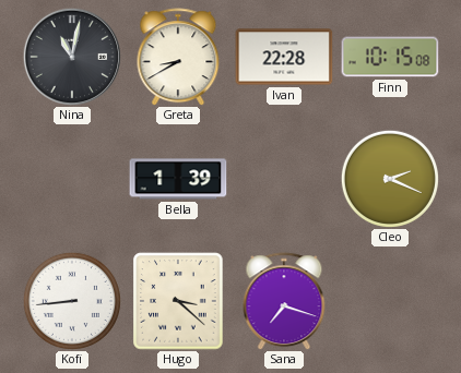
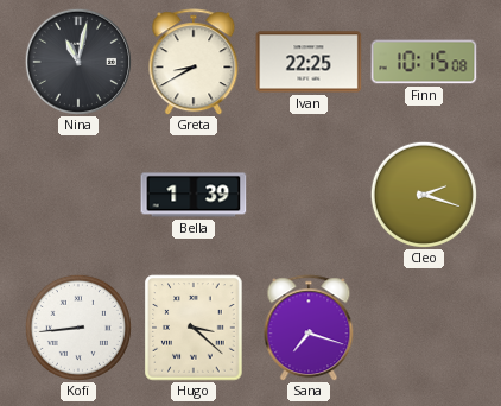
Ivan: 22:28 -> 22:25
Cleo: 2:19 -> 2:18
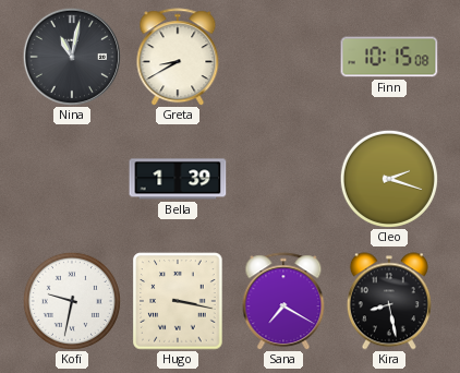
Ivan: 22:25 -> none
Kofi: 8:44 -> 9:32
Hugo: 3:22 -> 3:17
Sana: 7:18 -> 7:20
Kira: none -> 8:28
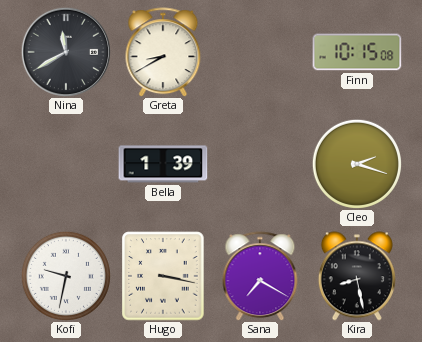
Nina: 11:02 -> 11:40
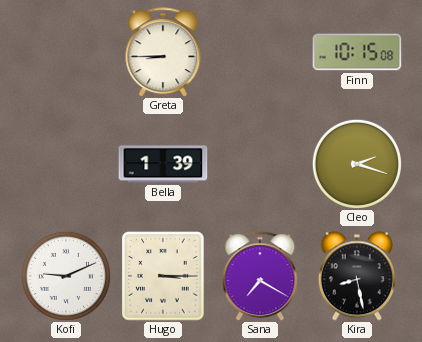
Nina: 11:40 -> none
Greta: 8:40 -> 8:45
Kofi: 9:32 -> 9:11
Hugo: 3:17 -> 3:15
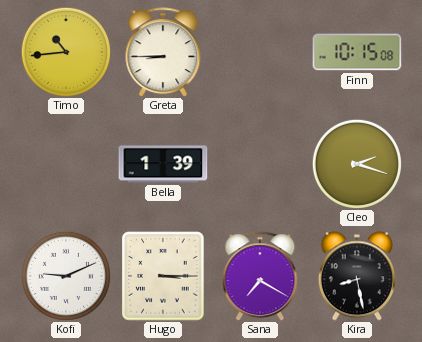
Timo: none -> 10:44
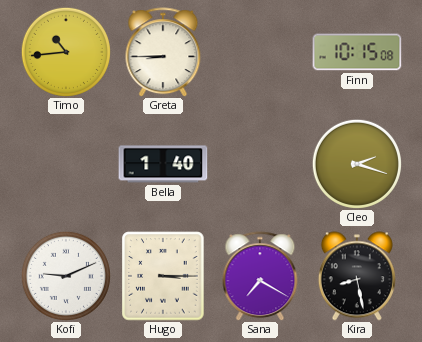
Bella: 1:39 -> 1:40
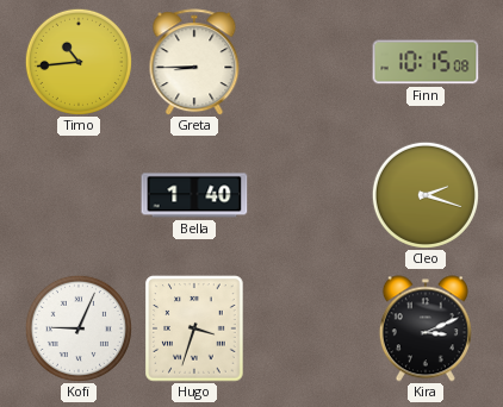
Kofi: 9:11 -> 9:04
Hugo: 3:15 -> 3:33
Sana: 7:20 -> none
Kira: 8:28 -> 3:11
